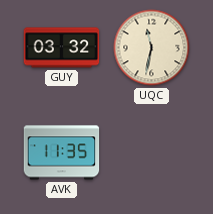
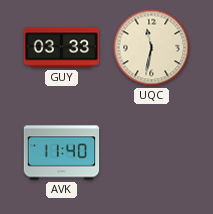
GUY: 03:32 -> 03:33
AVK: 11:35 -> 11:40
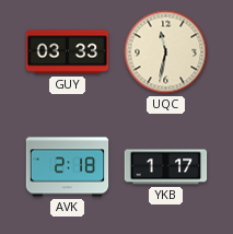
AVK: 11:40 -> 2:18
YKB: none -> 1:17
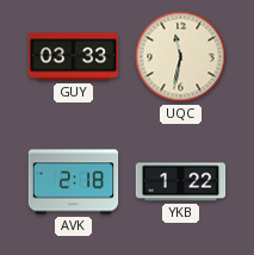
YKB: 1:17 -> 1:22
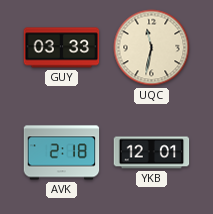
YKB: 1:22 -> 12:01
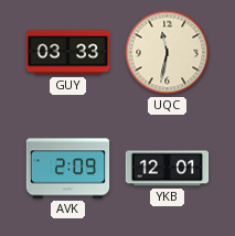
AVK: 2:18 -> 2:09
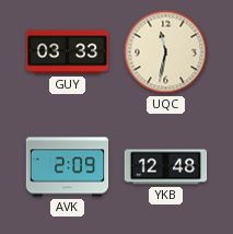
YKB: 12:01 -> 12:48
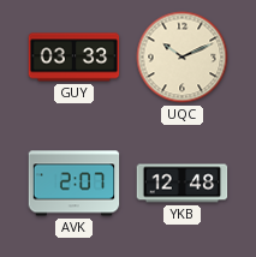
UQC: 11:32 -> 10:11
AVK: 2:09 -> 2:07
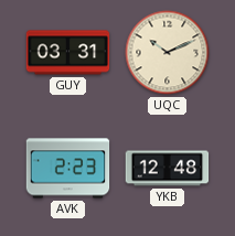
GUY: 03:33 -> 03:31
AVK: 2:07 -> 2:23
